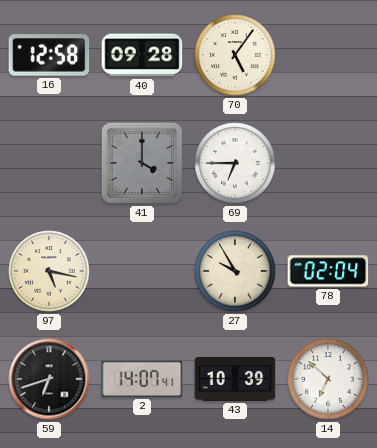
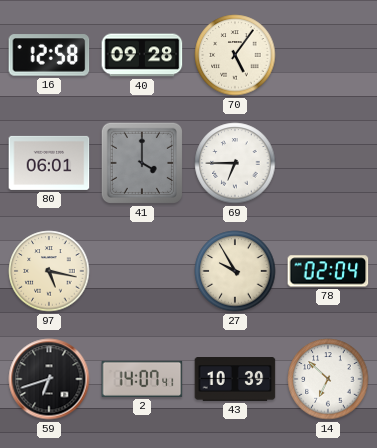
80: none -> 06:01
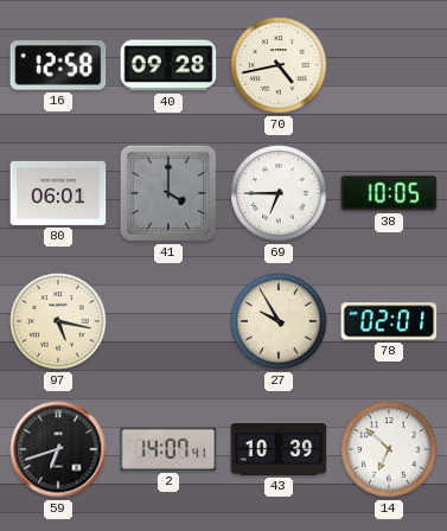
70: 5:06 -> 4:43
38: none -> 10:05
78: 02:04 -> 02:01
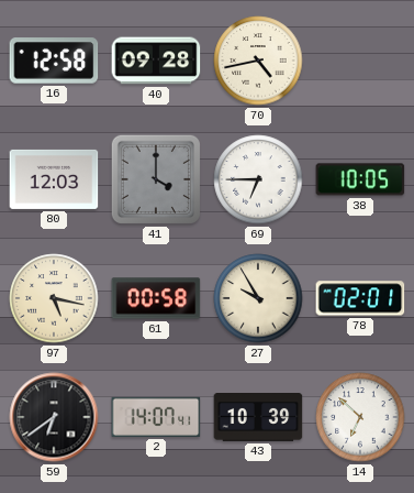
80: 06:01 -> 12:03
61: none -> 00:58
59: 6:42 -> 6:39
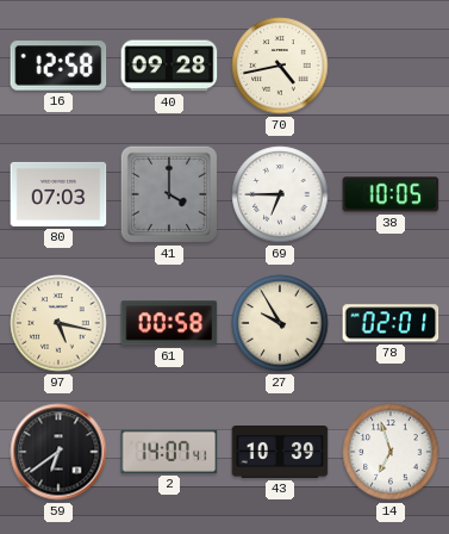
80: 12:03 -> 07:03
14: 6:52 -> 6:57
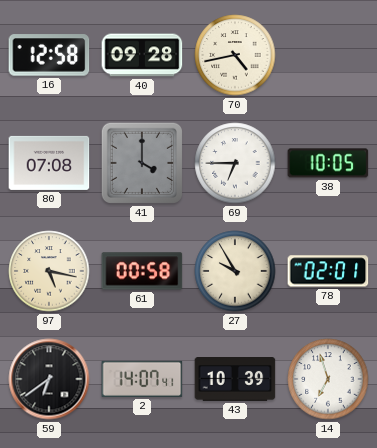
80: 07:03 -> 07:08
